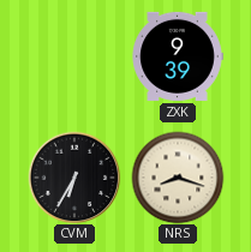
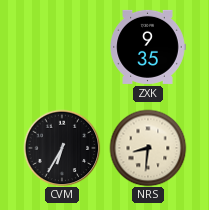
ZXK: 9:39 -> 9:35
NRS: 8:18 -> 8:31
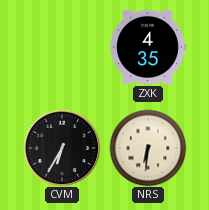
ZXK: 9:35 -> 4:35
NRS: 8:31 -> 6:31
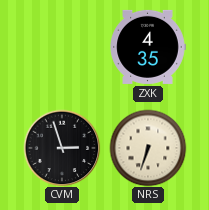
CVM: 6:35 -> 2:57
NRS: 6:31 -> 6:33
